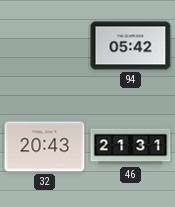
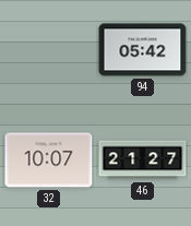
32: 20:43 -> 10:07
46: 21:31 -> 21:27
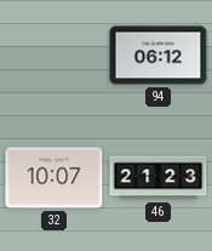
94: 05:42 -> 06:12
46: 21:27 -> 21:23
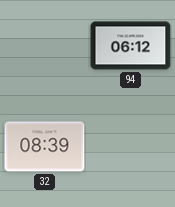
32: 10:07 -> 08:39
46: 21:23 -> none
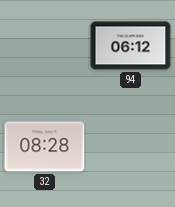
32: 08:39 -> 08:28
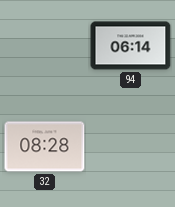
94: 06:12 -> 06:14
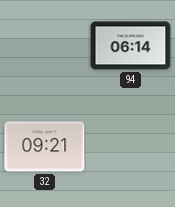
32: 08:28 -> 09:21
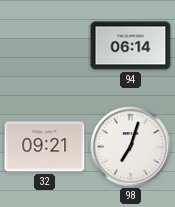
98: none -> 7:03
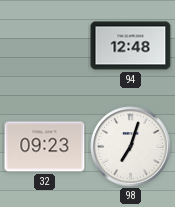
94: 06:14 -> 12:48
32: 09:21 -> 09:23
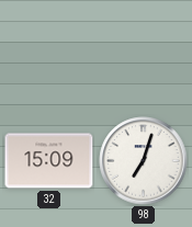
94: 12:48 -> none
32: 09:23 -> 15:09
